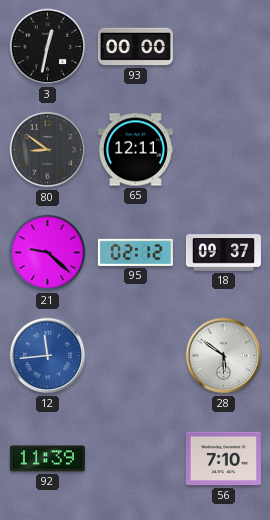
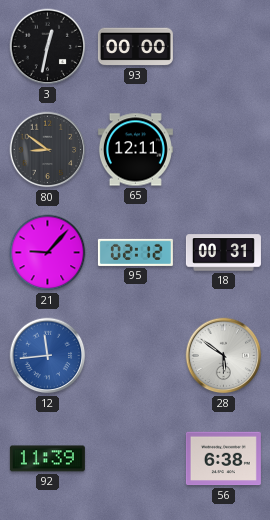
21: 9:22 -> 9:07
18: 09:37 -> 00:31
56: 7:10 -> 6:38
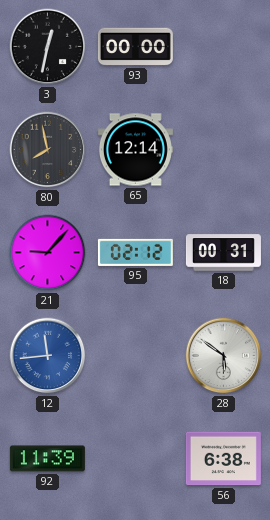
80: 8:51 -> 7:58
65: 12:11 -> 12:14
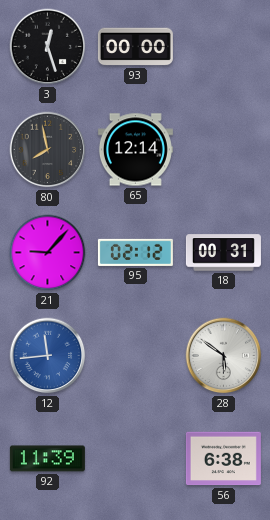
3: 12:32 -> 12:27
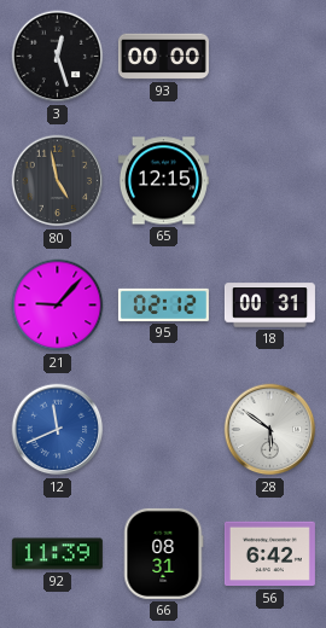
80: 7:58 -> 4:58
65: 12:14 -> 12:15
12: 11:44 -> 11:41
66: none -> 08:31
56: 6:38 -> 6:42
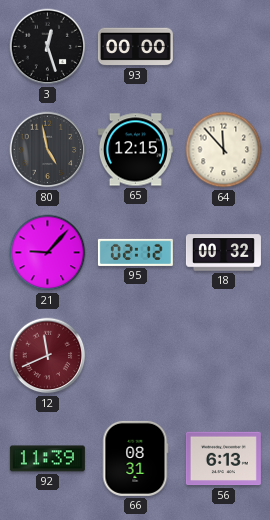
64: none -> 11:53
18: 00:31 -> 00:32
12 dial: blue -> burgundy
28: 5:51 -> none
56: 6:42 -> 6:13
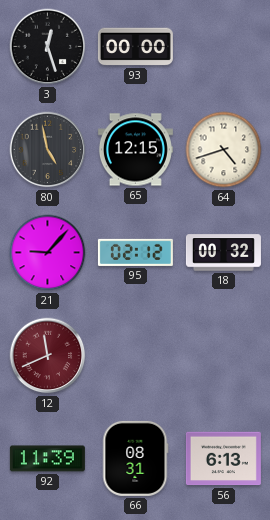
64: 11:53 -> 4:42
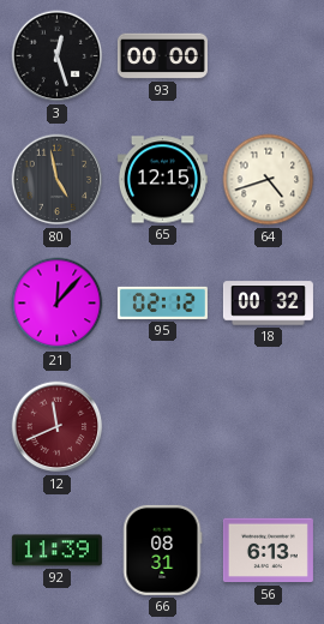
21: 9:07 -> 12:07
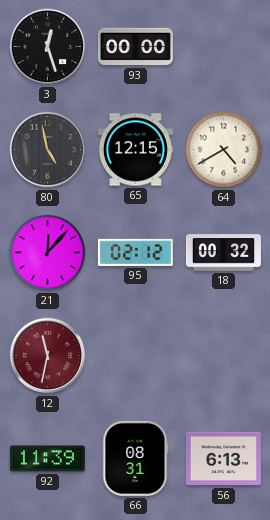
64: 4:42 -> 4:40
12: 11:41 -> 11:32
